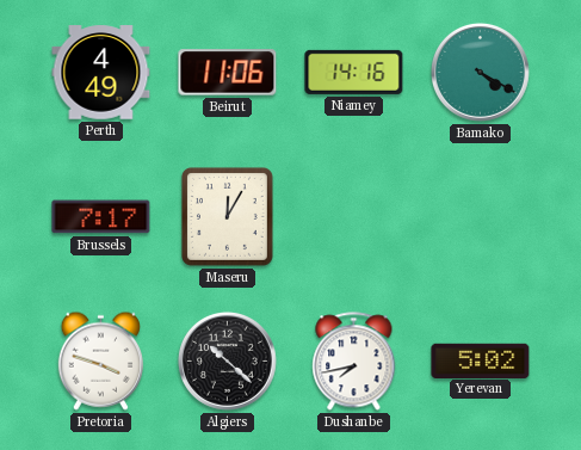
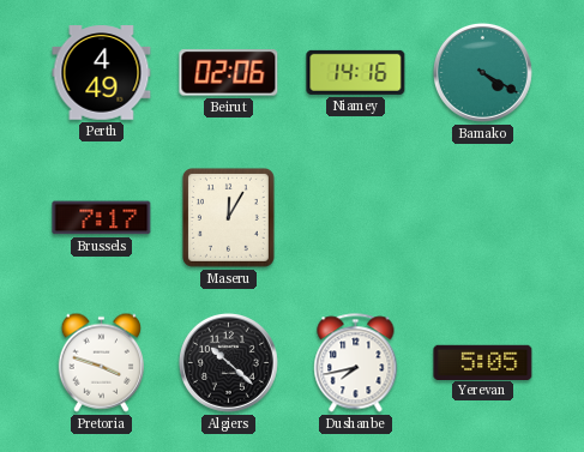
Beirut: 11:06 -> 02:06
Yerevan: 5:02 -> 5:05
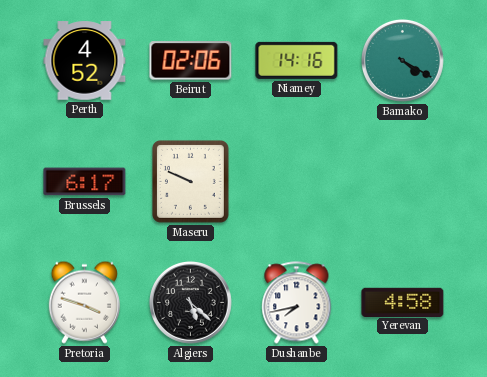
Perth: 4:49 -> 4:52
Brussels: 7:17 -> 6:17
Maseru: 12:05 -> 9:49
Algiers: 10:22 -> 5:22
Yerevan: 5:05 -> 4:58
